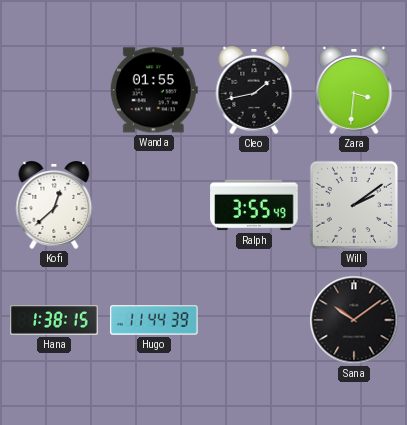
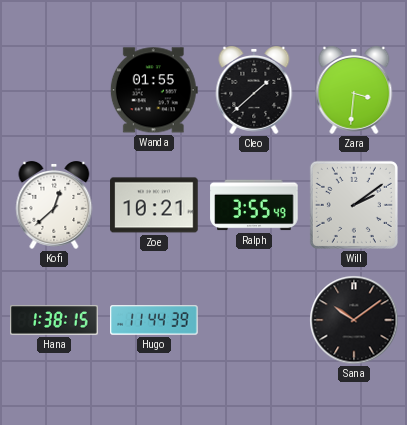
Cleo: 1:43 -> 1:38
Zoe: none -> 10:21
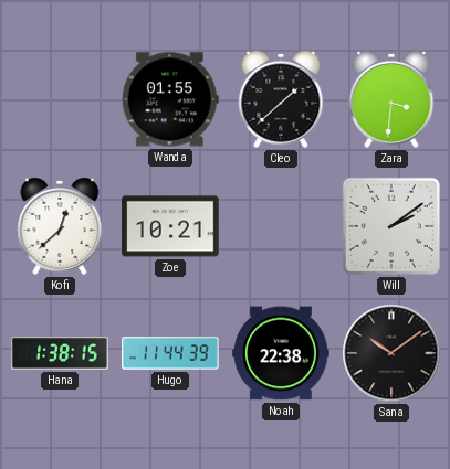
Ralph: 3:55 -> none
Noah: none -> 22:38
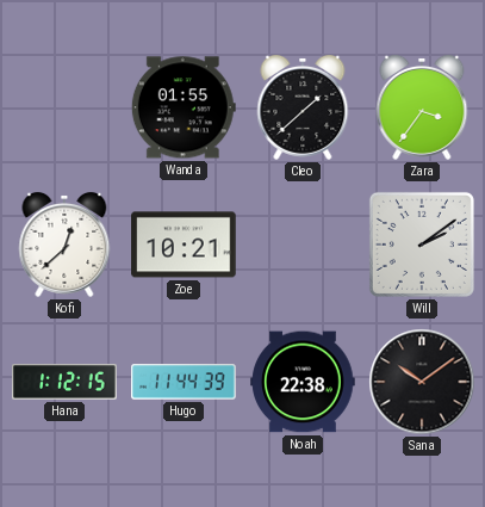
Zara: 3:31 -> 3:36
Hana: 1:38 -> 1:12
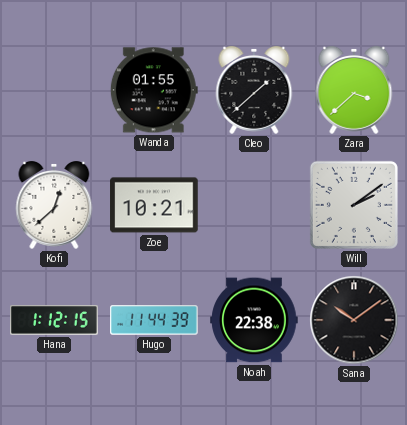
Zara: 3:36 -> 3:38
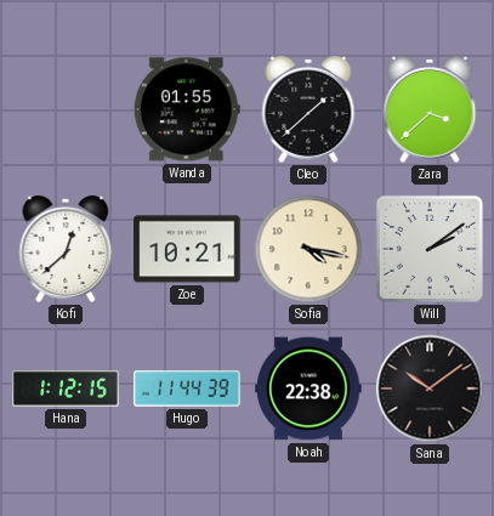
Sofia: none -> 4:17
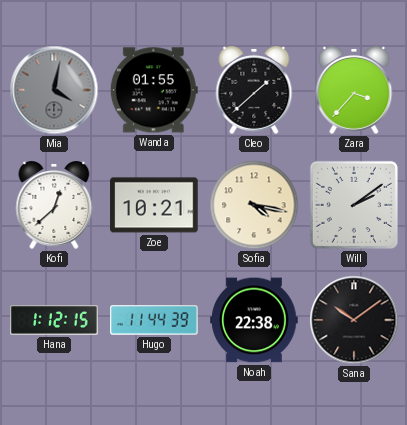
Mia: none -> 4:02
Zara: 3:38 -> 3:37
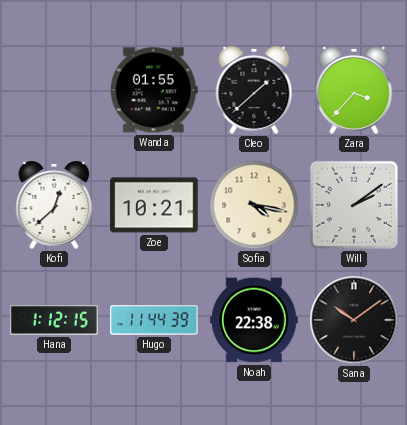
Mia: 4:02 -> none
